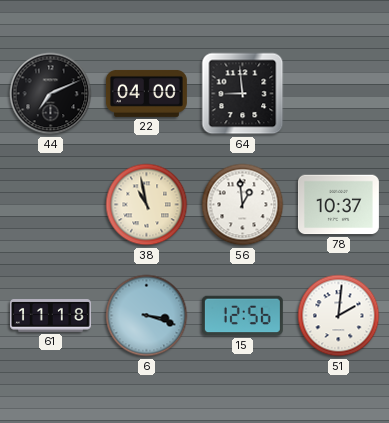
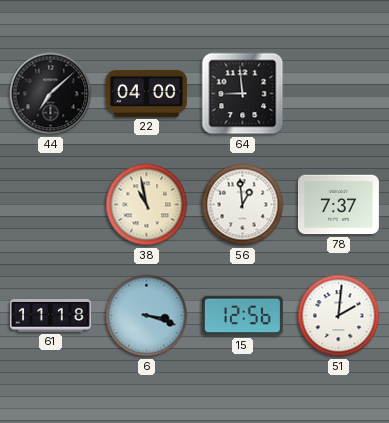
44: 7:11 -> 7:08
78: 10:37 -> 7:37
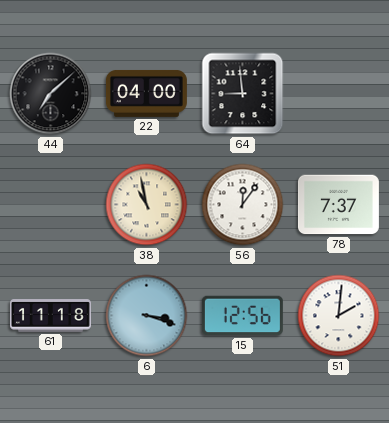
56: 12:59 -> 12:06
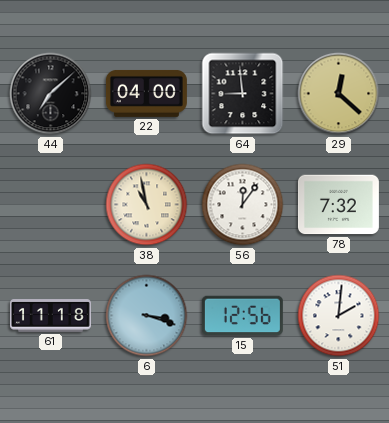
29: none -> 12:22
78: 7:37 -> 7:32
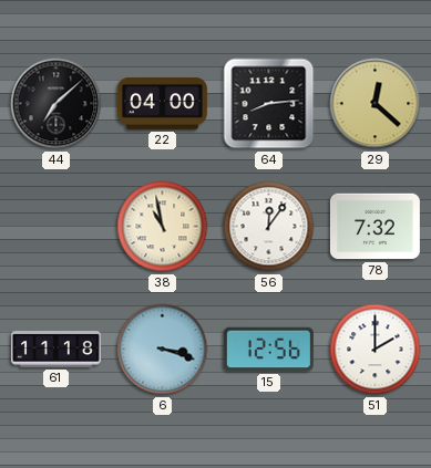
64: 8:59 -> 8:14
51: 2:01 -> 2:00
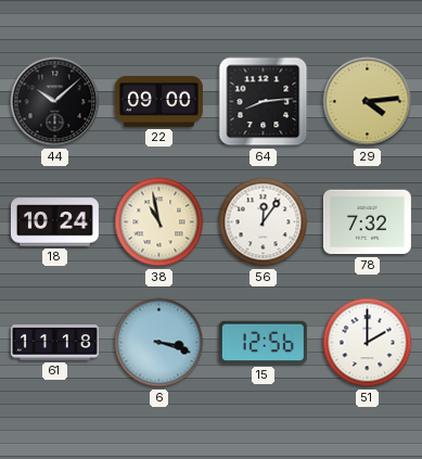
44: 7:08 -> 10:08
22: 04:00 -> 09:00
29: 12:22 -> 4:14
18: none -> 10:24
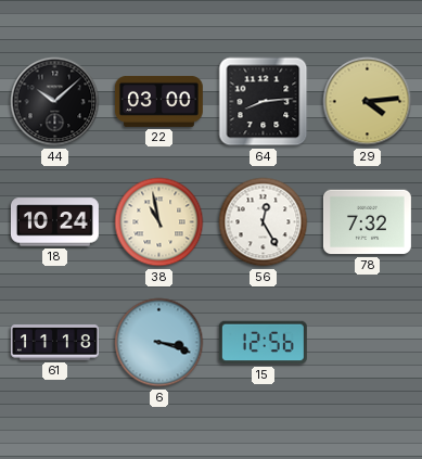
22: 09:00 -> 03:00
56: 12:06 -> 12:25
51: 2:00 -> none
